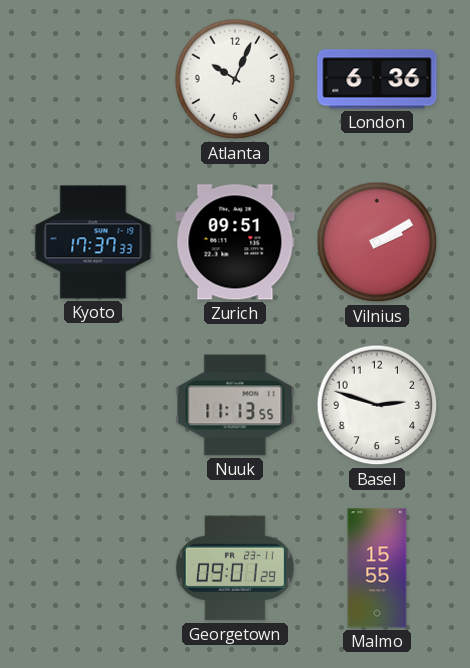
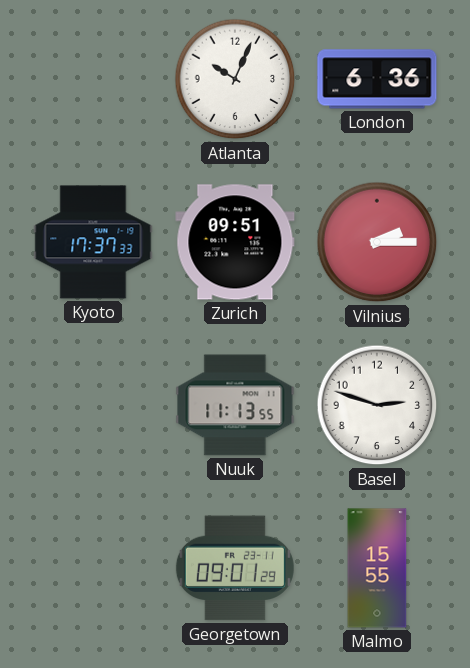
Vilnius: 2:10 -> 2:15
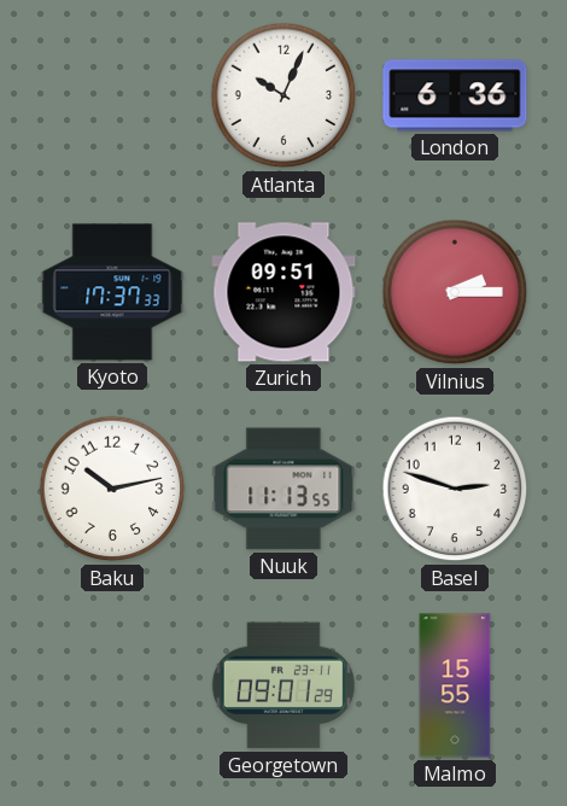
Baku: none -> 10:13
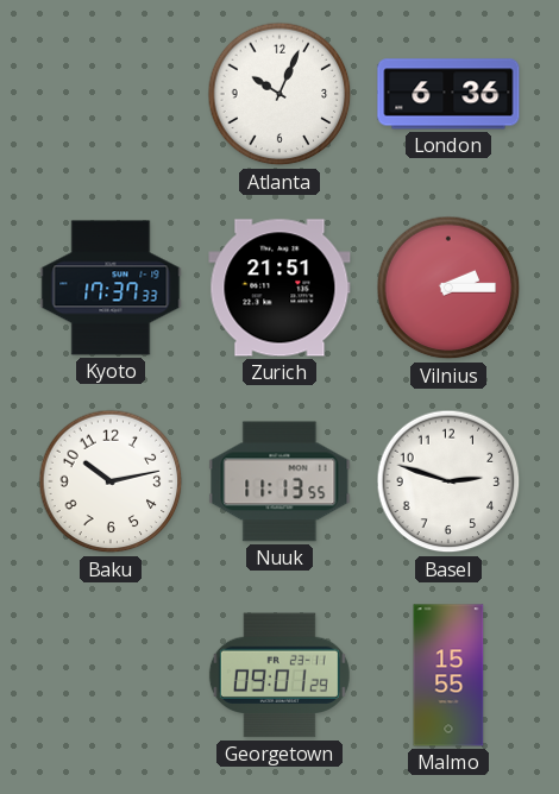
Zurich: 09:51 -> 21:51
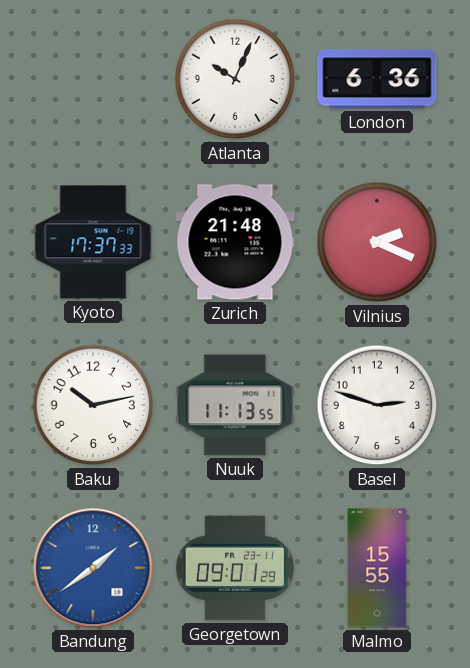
Zurich: 21:51 -> 21:48
Vilnius: 2:15 -> 2:19
Bandung: none -> 1:39
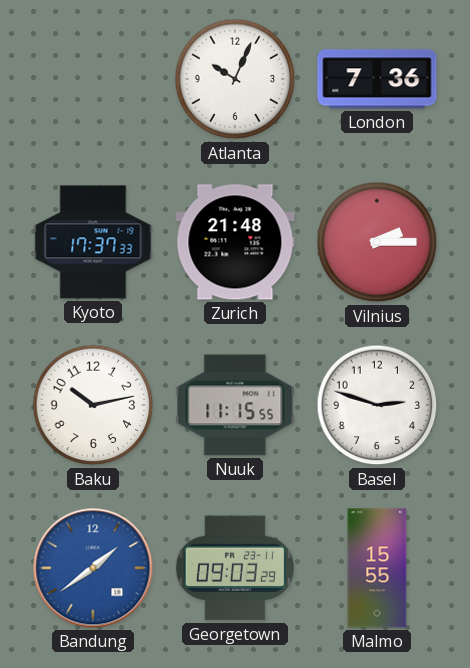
London: 6:36 -> 7:36
Vilnius: 2:19 -> 2:15
Nuuk: 11:13 -> 11:15
Georgetown: 09:01 -> 09:03
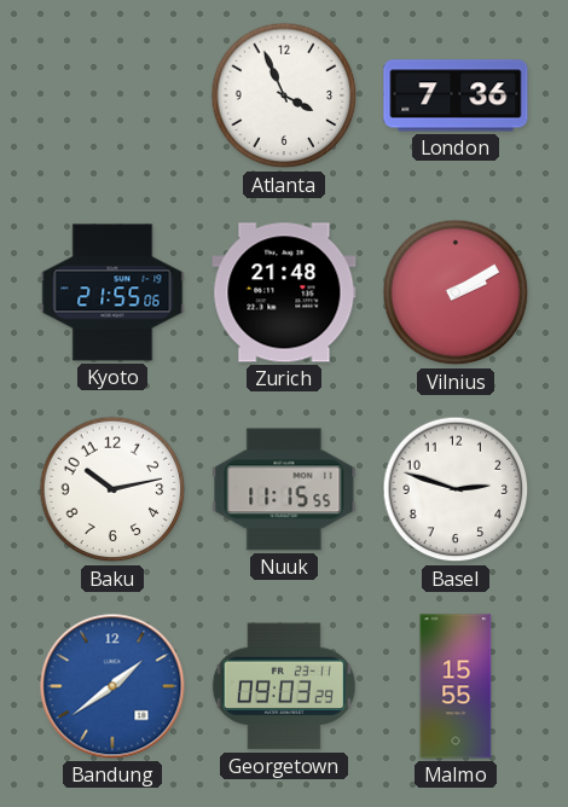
Atlanta: 10:04 -> 3:56
Kyoto: 17:37 -> 21:55
Vilnius: 2:15 -> 2:10
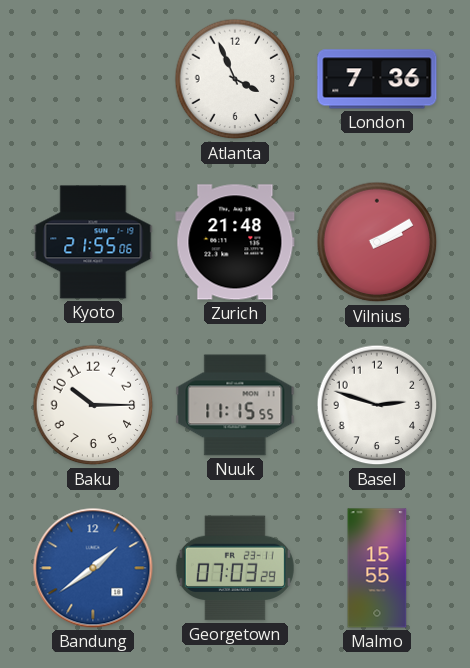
Baku: 10:13 -> 10:15
Georgetown: 09:03 -> 07:03
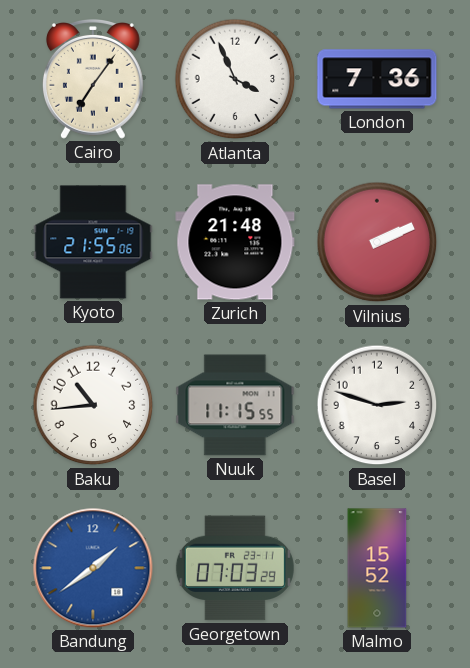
Cairo: none -> 7:06
Vilnius: 2:10 -> 2:11
Baku: 10:15 -> 10:44
Malmo: 15:55 -> 15:52
